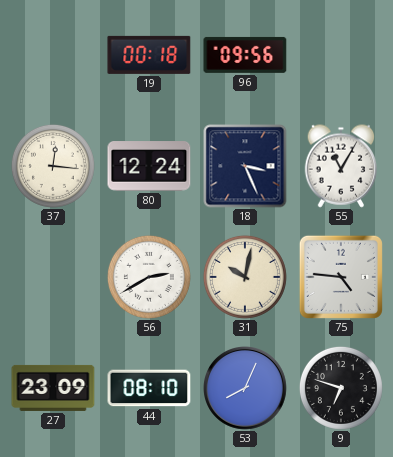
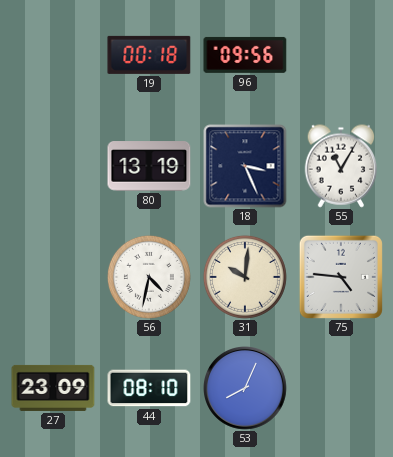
37: 12:16 -> none
80: 12:24 -> 13:19
56: 2:40 -> 4:32
31: 10:02 -> 10:01
9: 6:48 -> none
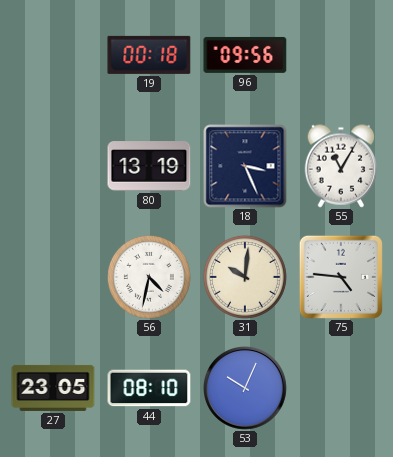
27: 23:09 -> 23:05
53: 8:04 -> 10:04
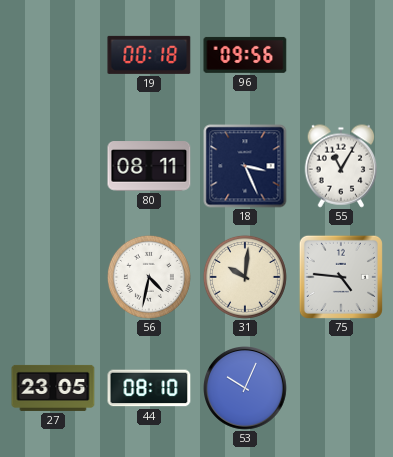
80: 13:19 -> 08:11
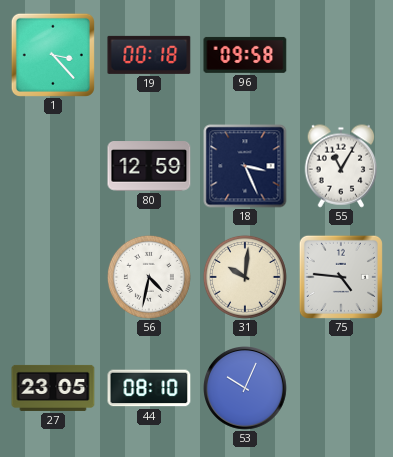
1: none -> 3:23
96: 09:56 -> 09:58
80: 08:11 -> 12:59
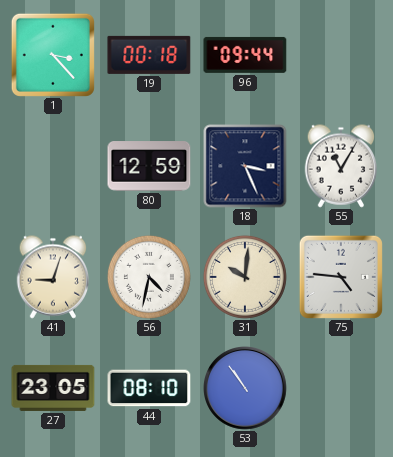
96: 09:58 -> 09:44
41: none -> 9:03
53: 10:04 -> 10:54
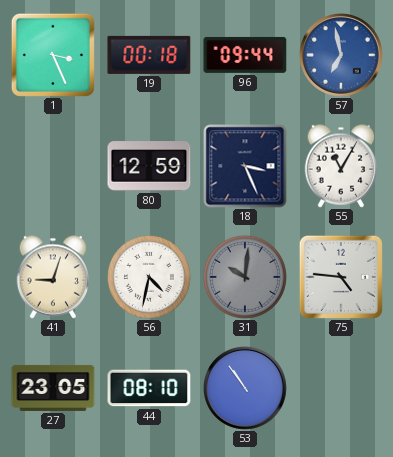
1: 3:23 -> 3:26
57: none -> 6:58
31 dial: cream -> grey
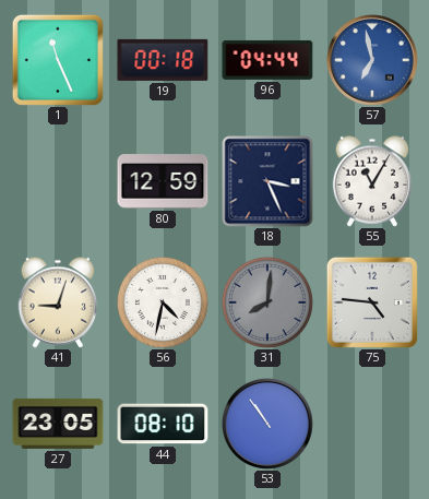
1: 3:26 -> 11:26
96: 09:44 -> 04:44
31: 10:01 -> 8:01
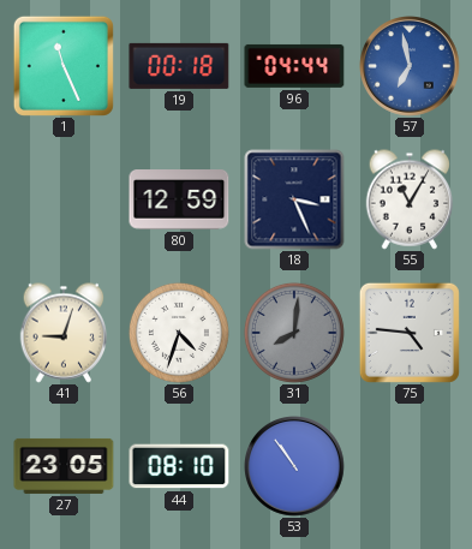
56: 4:32 -> 4:33
